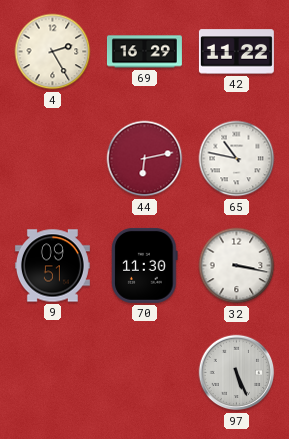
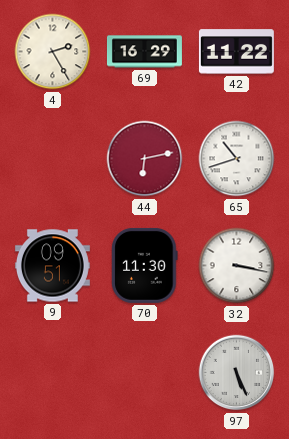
65: 10:47 -> 10:42
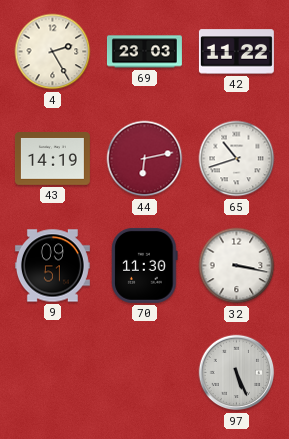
69: 16:29 -> 23:03
43: none -> 14:19
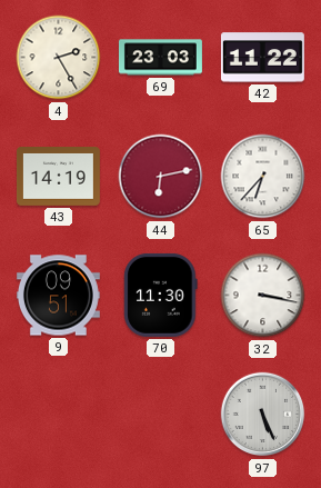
65: 10:42 -> 6:37
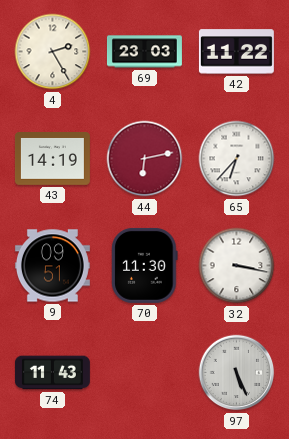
74: none -> 11:43
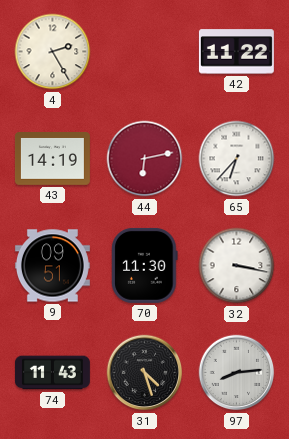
69: 23:03 -> none
31: none -> 4:27
97: 5:26 -> 8:14
